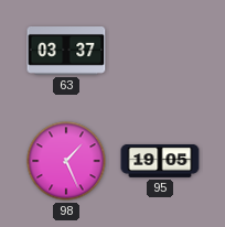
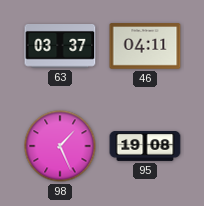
46: none -> 04:11
95: 19:05 -> 19:08
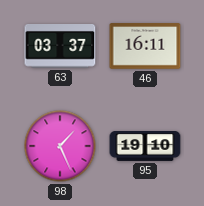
46: 04:11 -> 16:11
95: 19:08 -> 19:10
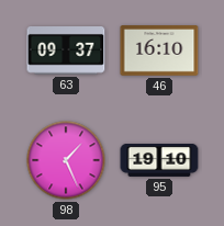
63: 03:37 -> 09:37
46: 16:11 -> 16:10
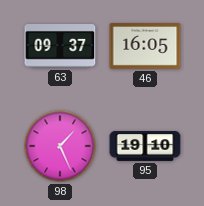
46: 16:10 -> 16:05
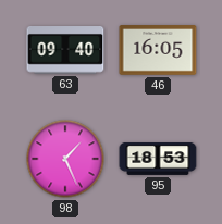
63: 09:37 -> 09:40
95: 19:10 -> 18:53
